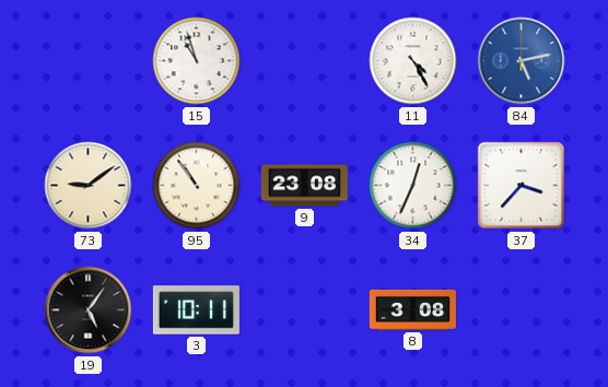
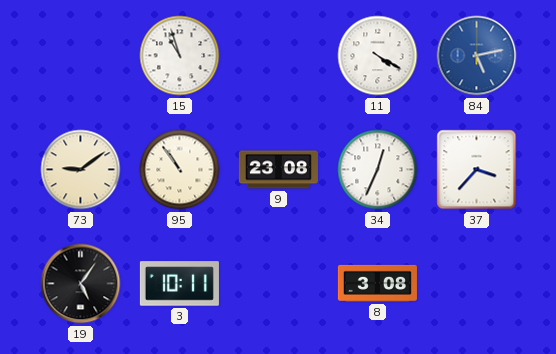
11: 4:25 -> 4:20
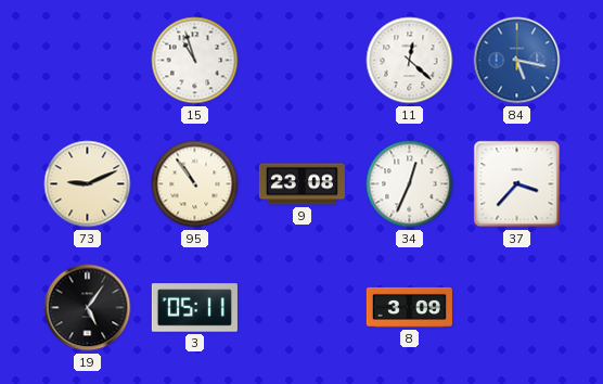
11: 4:20 -> 12:22
84: 5:13 -> 5:17
73: 9:09 -> 9:11
3: 10:11 -> 05:11
8: 3:08 -> 3:09
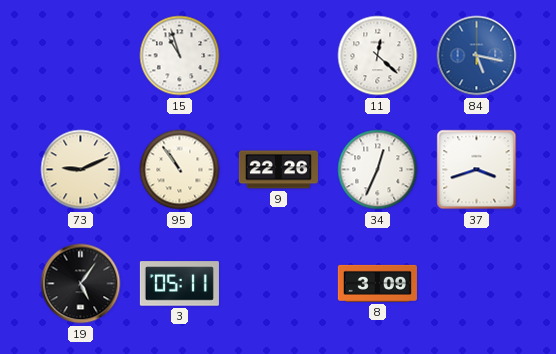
9: 23:08 -> 22:26
37: 3:37 -> 3:42
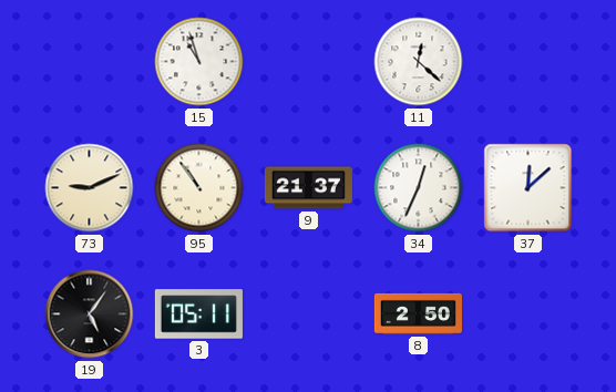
84: 5:17 -> none
9: 22:26 -> 21:37
37: 3:42 -> 12:08
8: 3:09 -> 2:50
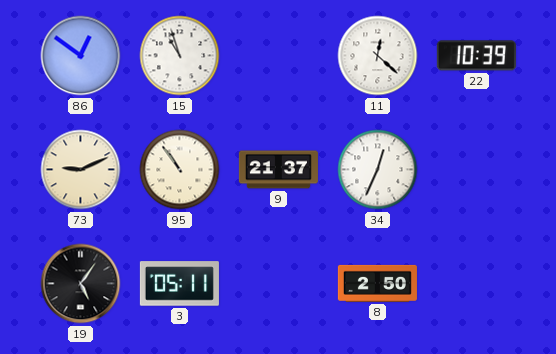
86: none -> 12:51
22: none -> 10:39
37: 12:08 -> none
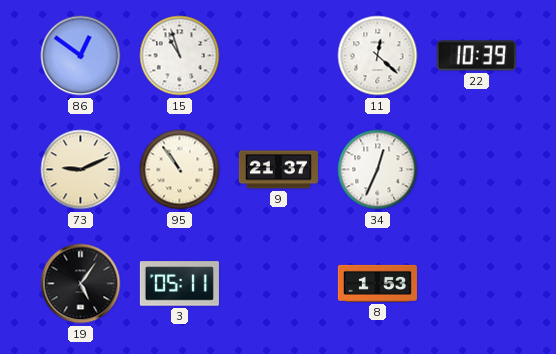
8: 2:50 -> 1:53
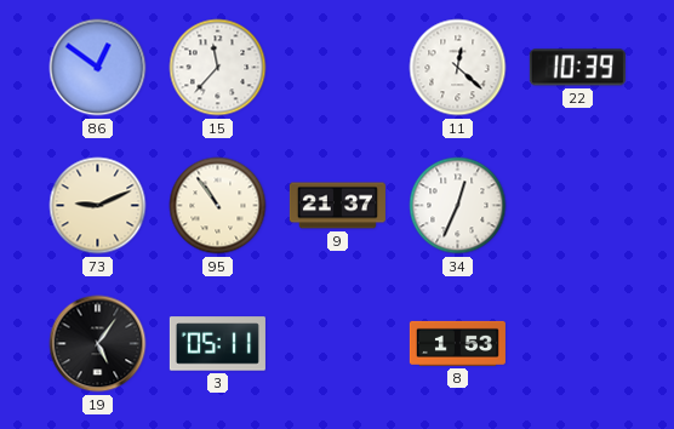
15: 10:57 -> 11:37
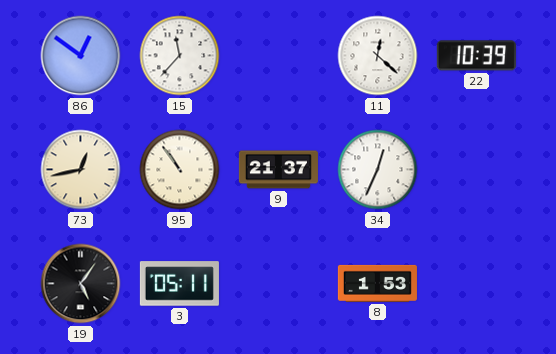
73: 9:11 -> 12:43
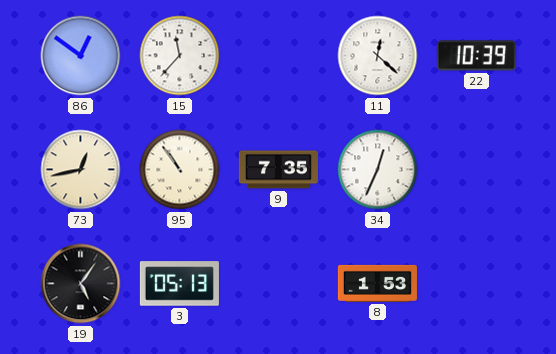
9: 21:37 -> 7:35
3: 05:11 -> 05:13
